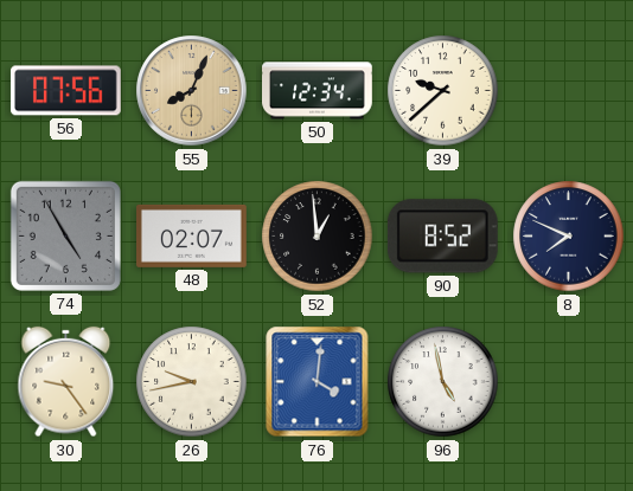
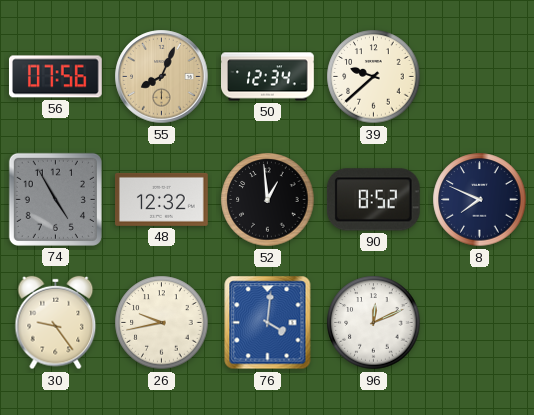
48: 02:07 -> 12:32
96: 4:58 -> 12:11
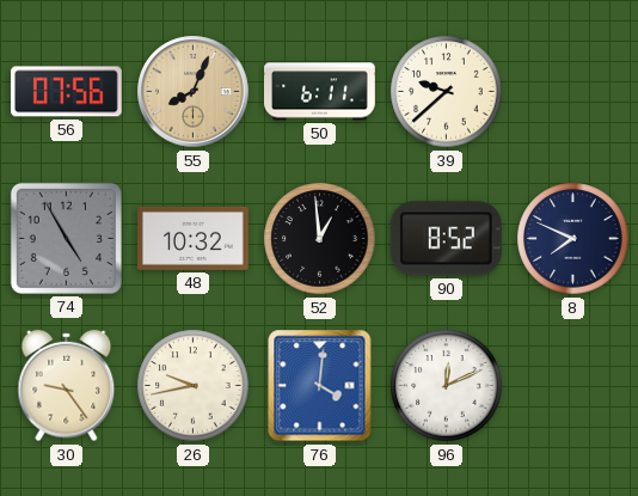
50: 12:34 -> 6:11
48: 12:32 -> 10:32
